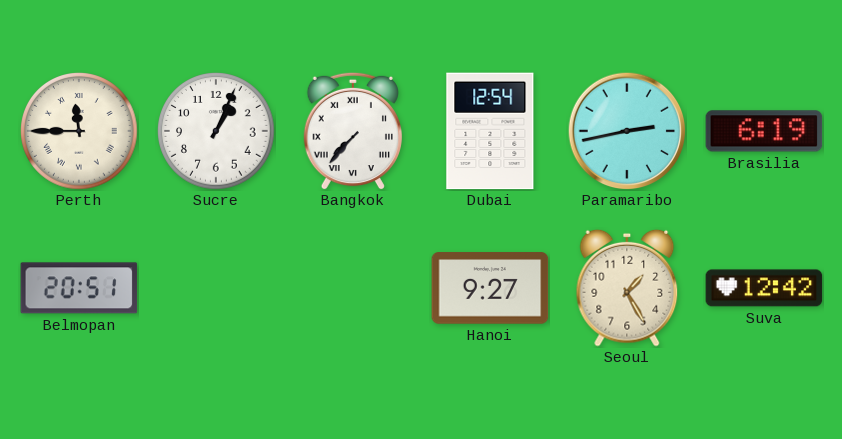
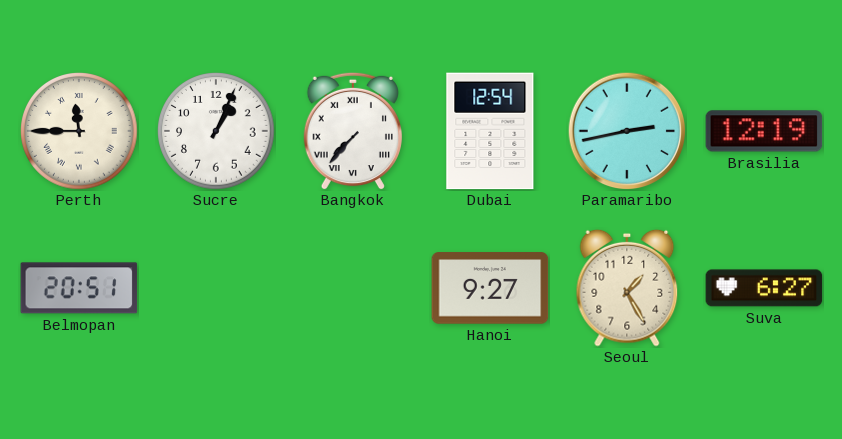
Brasilia: 6:19 -> 12:19
Suva: 12:42 -> 6:27
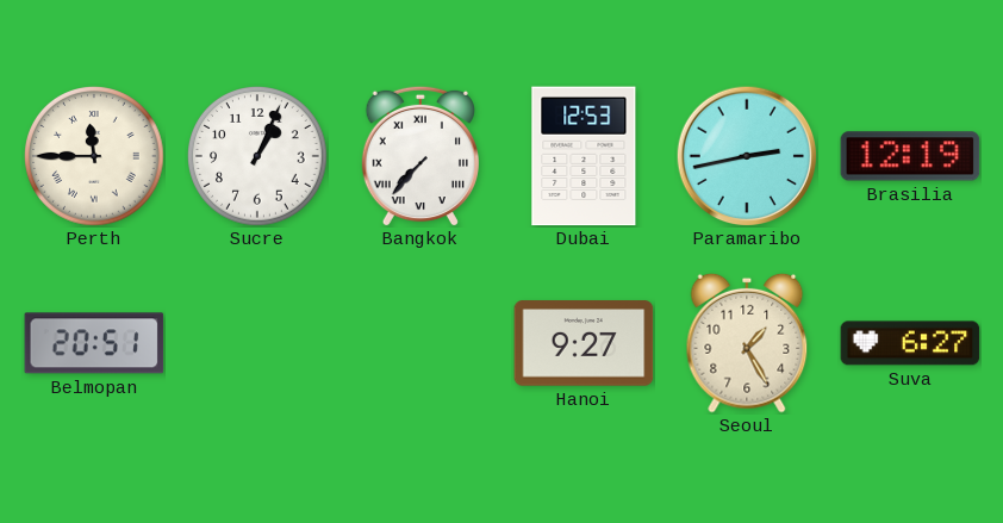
Dubai: 12:54 -> 12:53
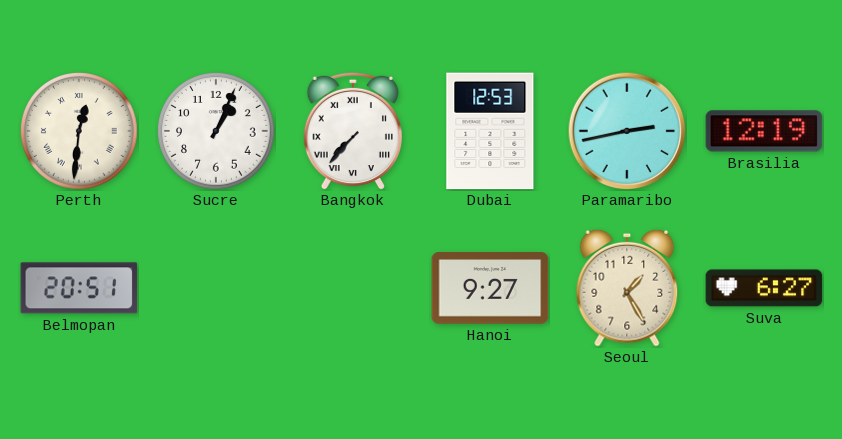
Perth: 11:45 -> 12:31
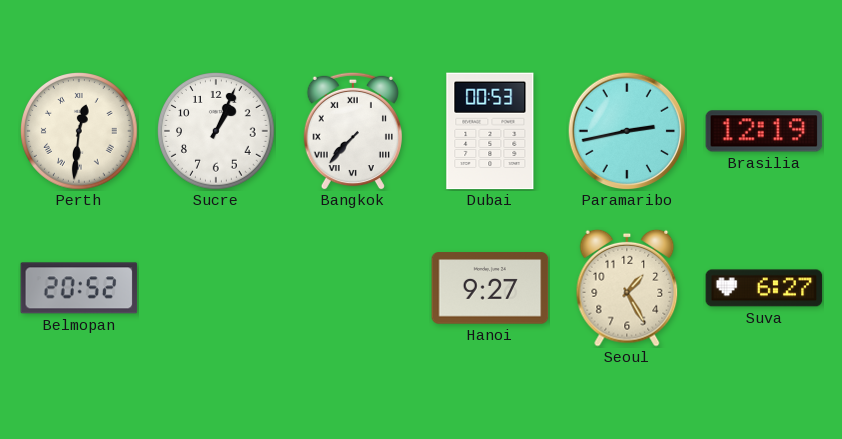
Dubai: 12:53 -> 00:53
Belmopan: 20:51 -> 20:52
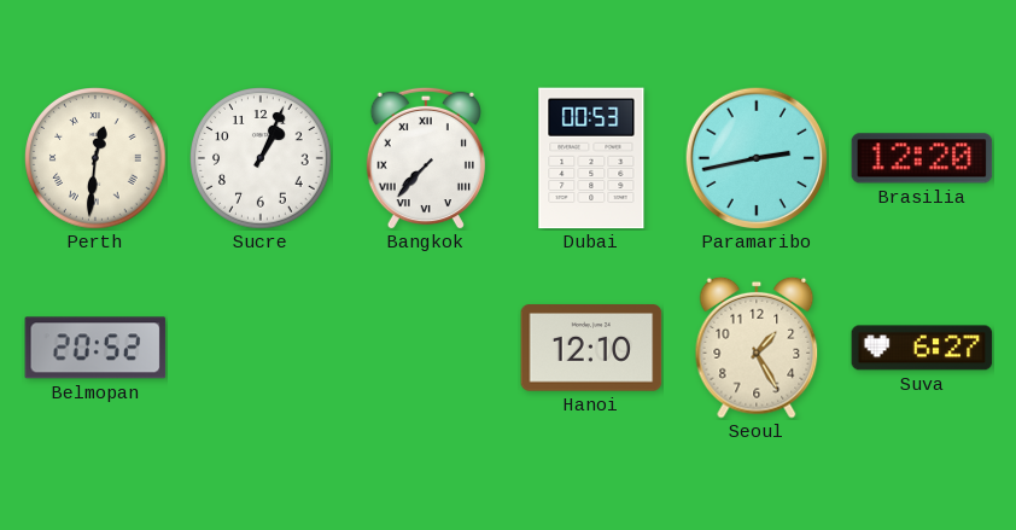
Brasilia: 12:19 -> 12:20
Hanoi: 9:27 -> 12:10
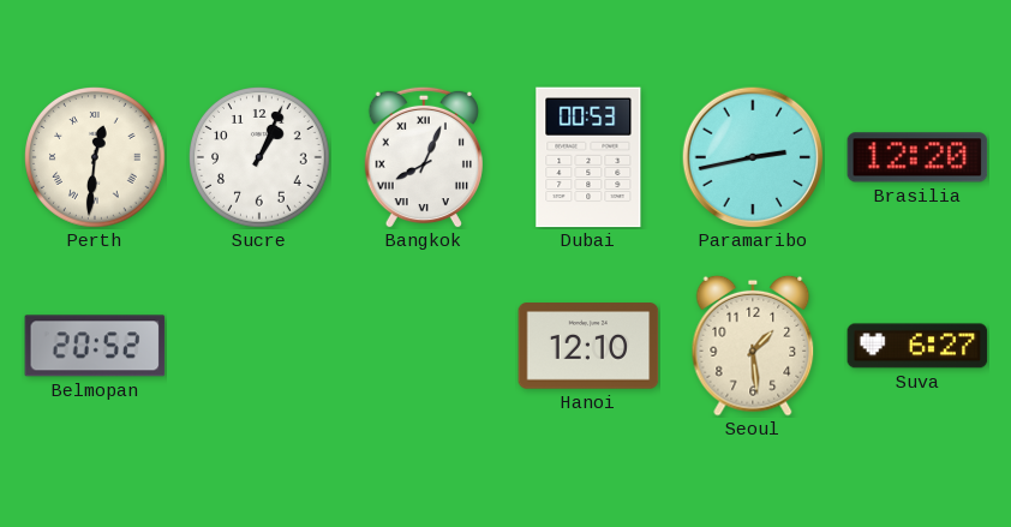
Bangkok: 7:37 -> 8:04
Seoul: 1:25 -> 1:29
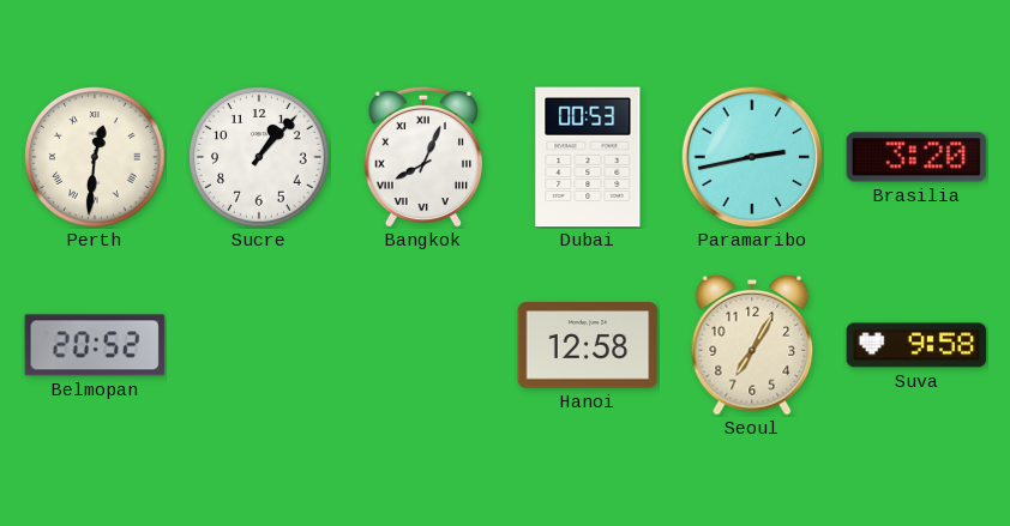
Sucre: 1:04 -> 1:07
Brasilia: 12:20 -> 3:20
Hanoi: 12:10 -> 12:58
Seoul: 1:29 -> 7:05
Suva: 6:27 -> 9:58
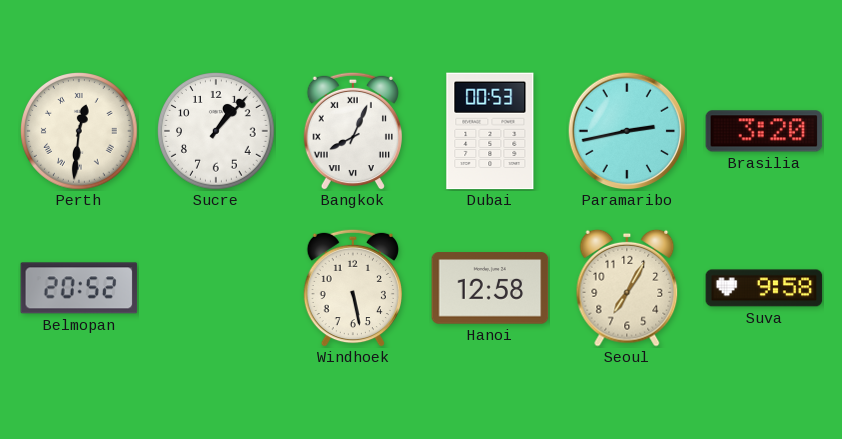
Windhoek: none -> 5:28
